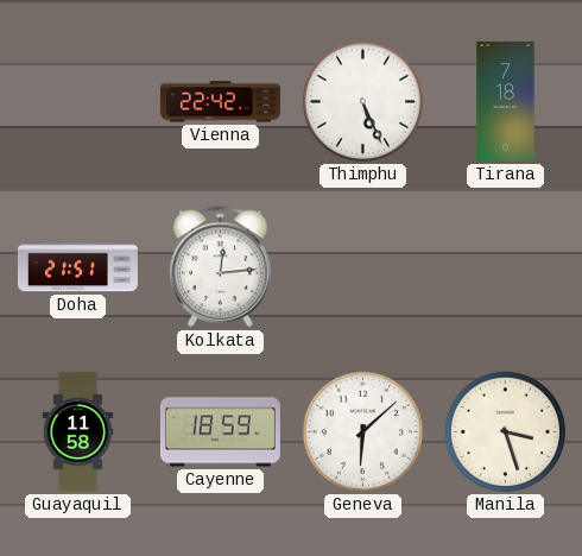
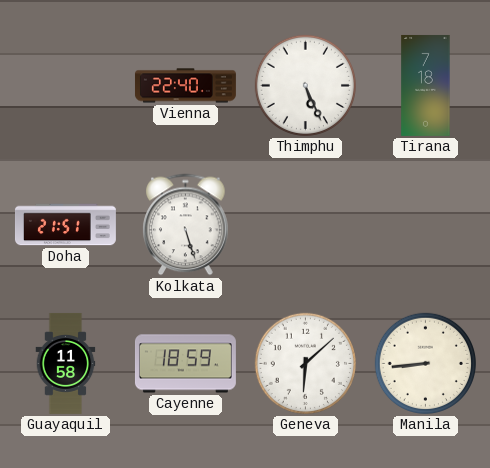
Vienna: 22:42 -> 22:40
Kolkata: 12:14 -> 5:27
Manila: 3:27 -> 8:44
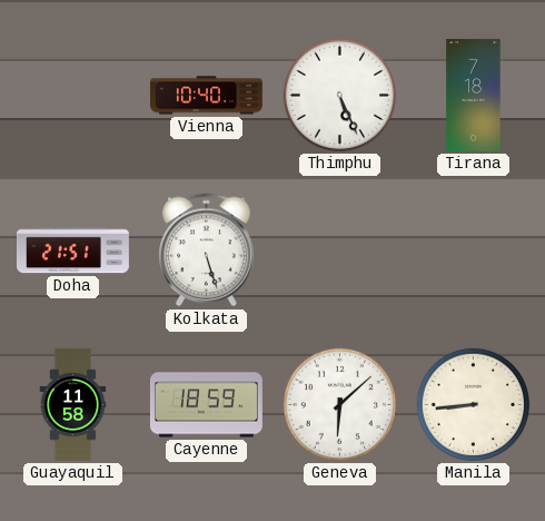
Vienna: 22:40 -> 10:40
